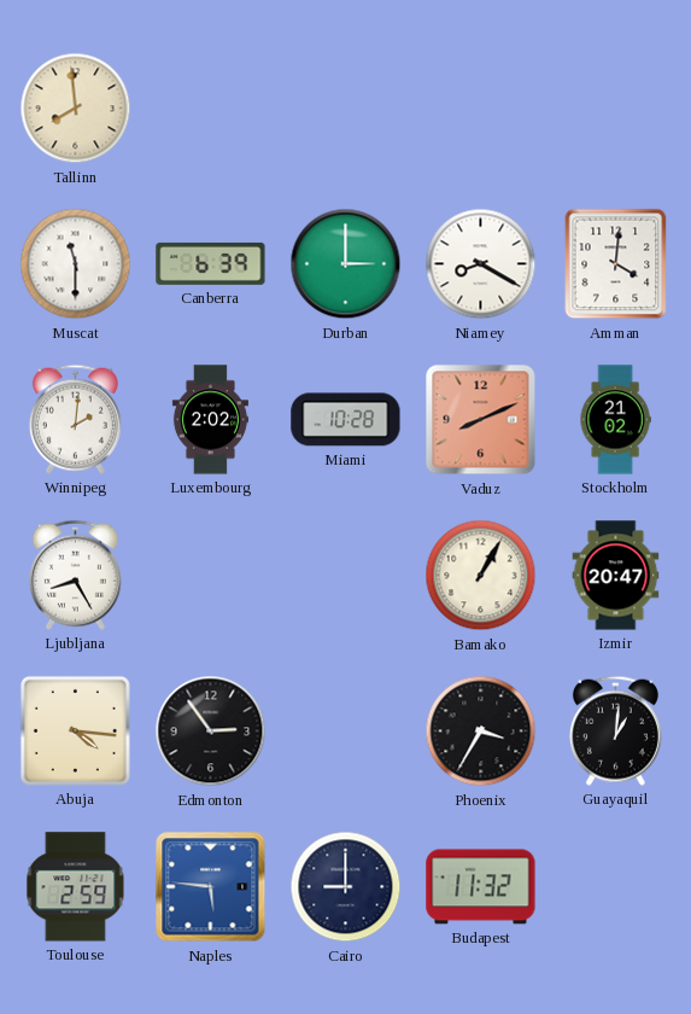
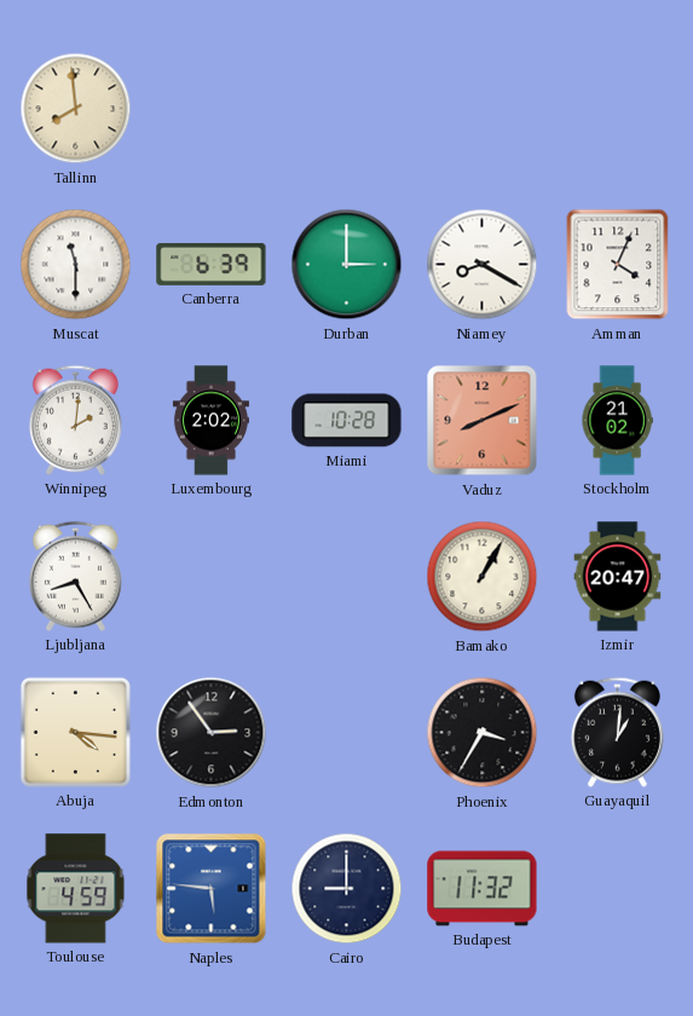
Amman: 4:01 -> 4:04
Toulouse: 2:59 -> 4:59
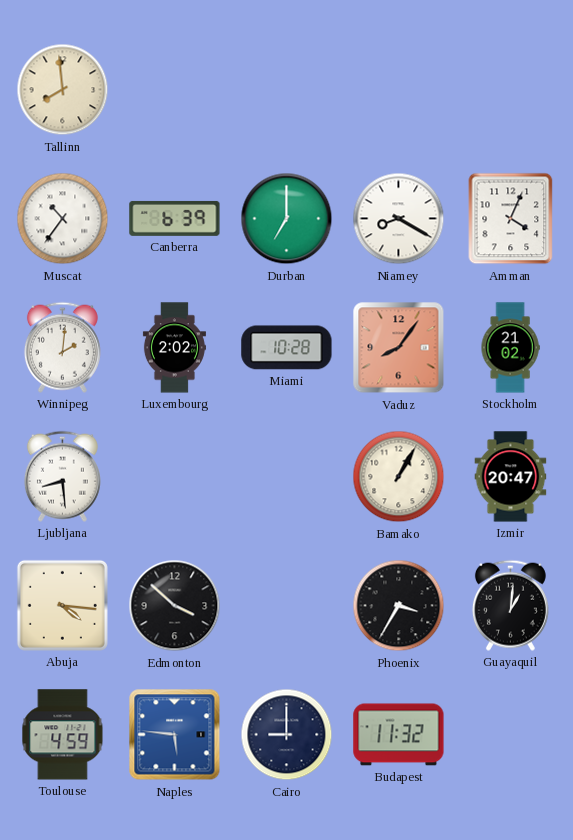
Muscat: 11:30 -> 10:36
Durban: 3:00 -> 7:00
Vaduz: 8:11 -> 8:06
Ljubljana: 8:25 -> 8:29
Edmonton: 2:54 -> 3:52
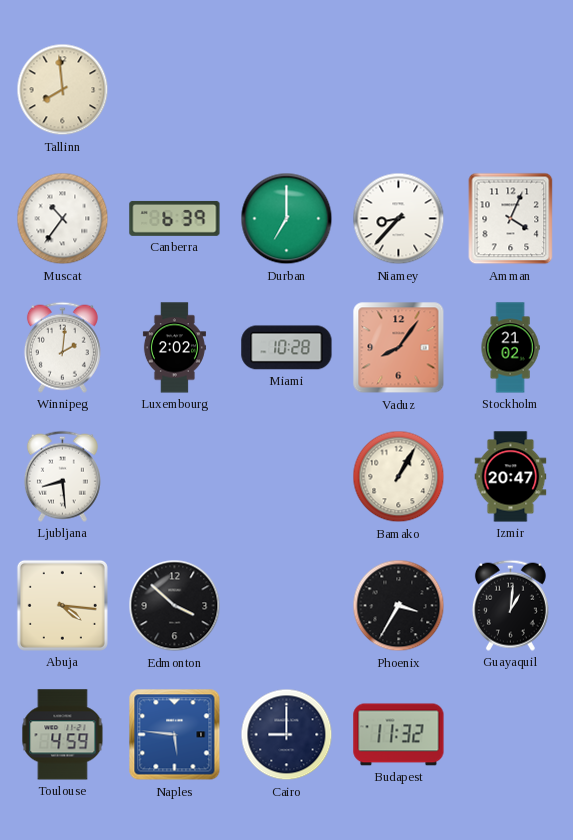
Niamey: 8:20 -> 8:37
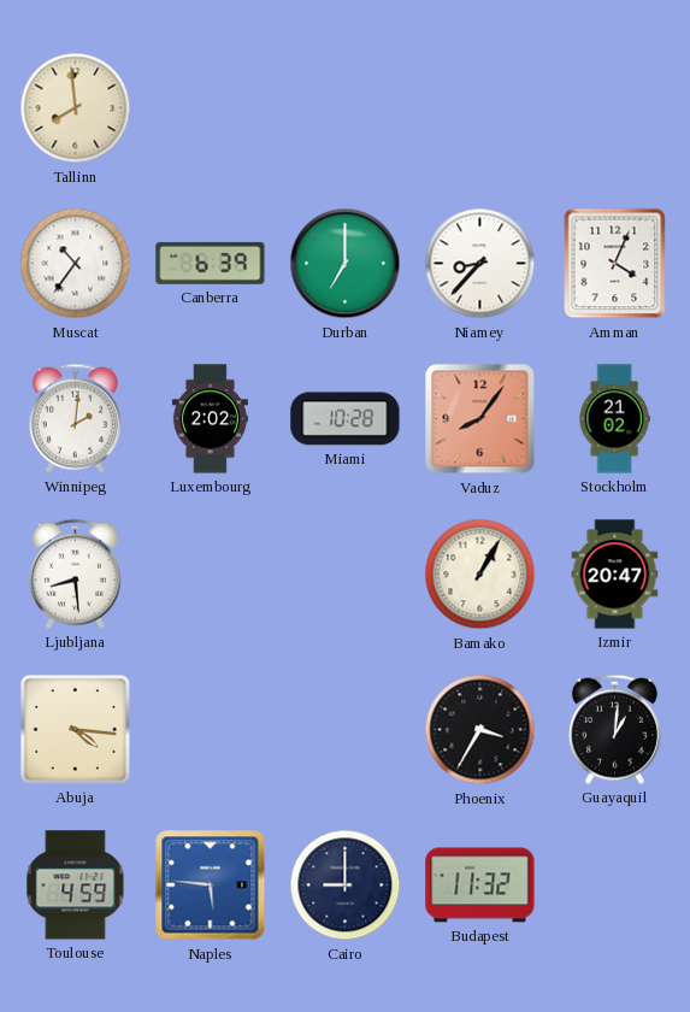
Edmonton: 3:52 -> none
